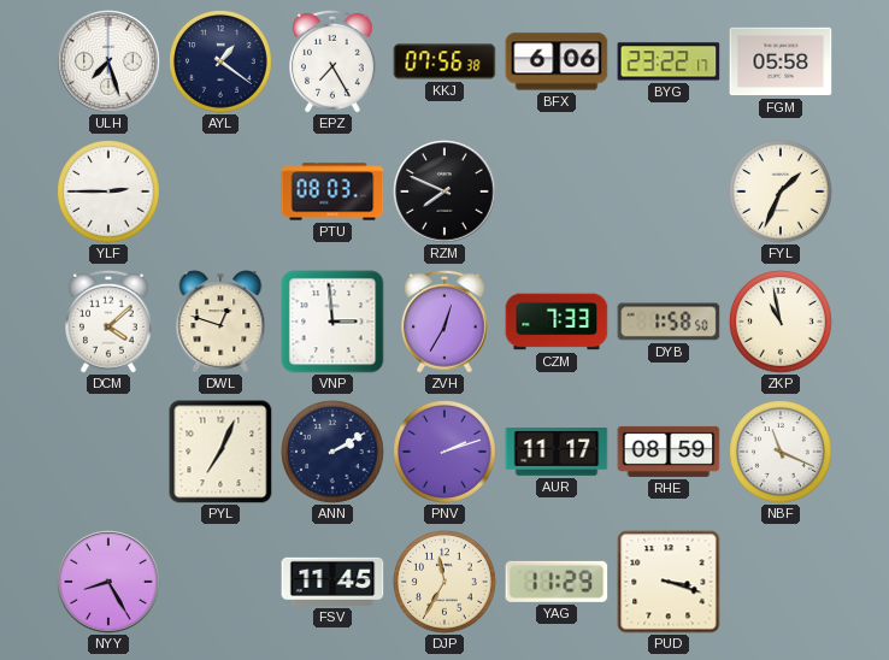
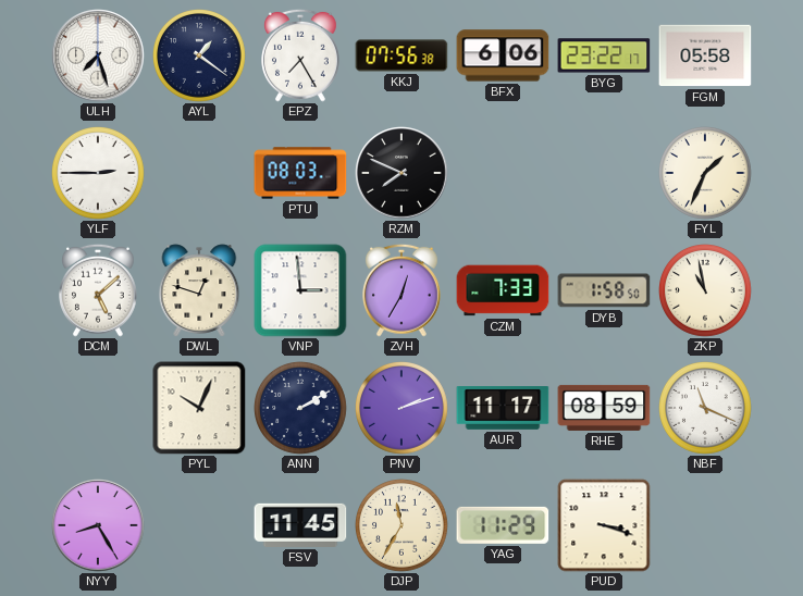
DCM: 4:08 -> 5:08
PYL: 7:04 -> 10:04
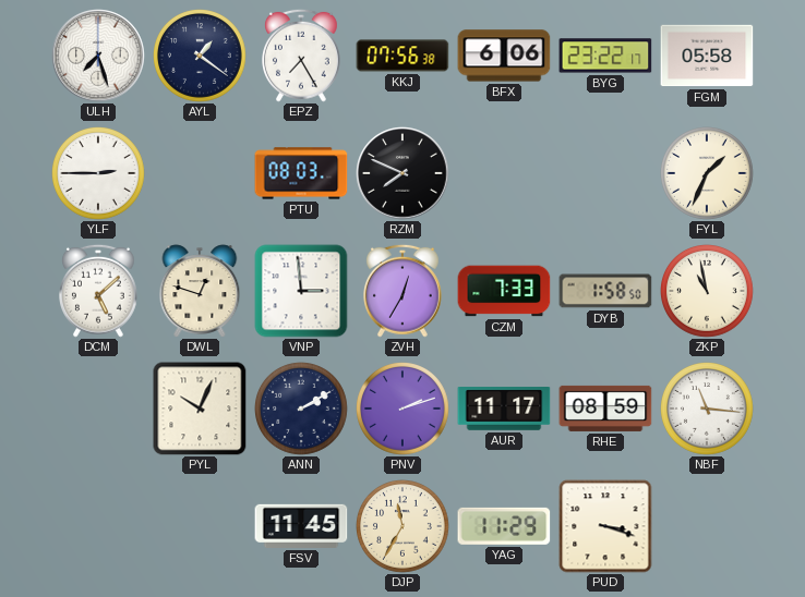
NBF: 11:19 -> 11:16
NYY: 8:25 -> none
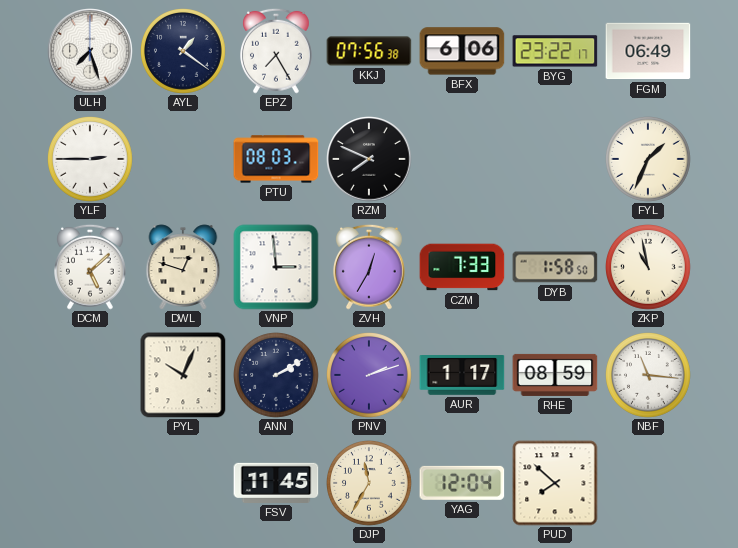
FGM: 05:58 -> 06:49
AUR: 11:17 -> 1:17
YAG: 11:29 -> 12:04
PUD: 3:18 -> 7:52
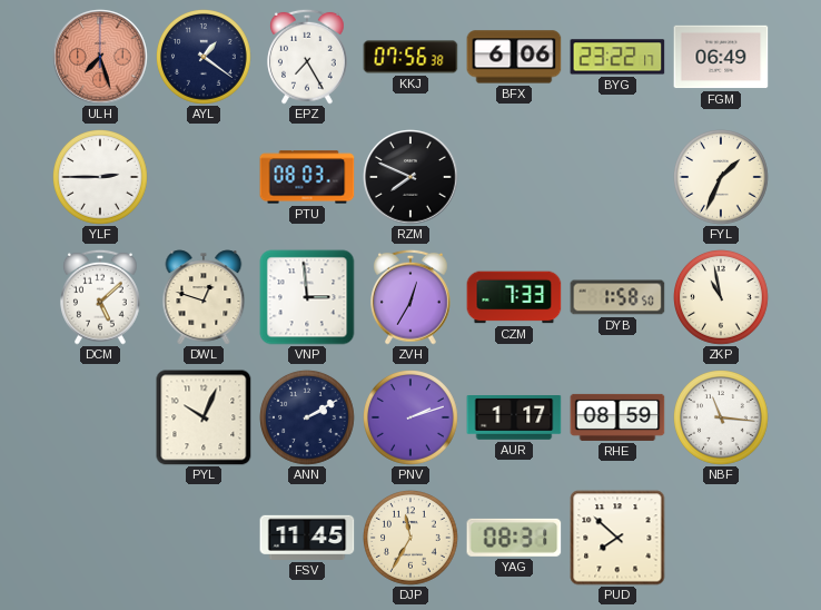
ULH dial: white -> salmon
YAG: 12:04 -> 08:31
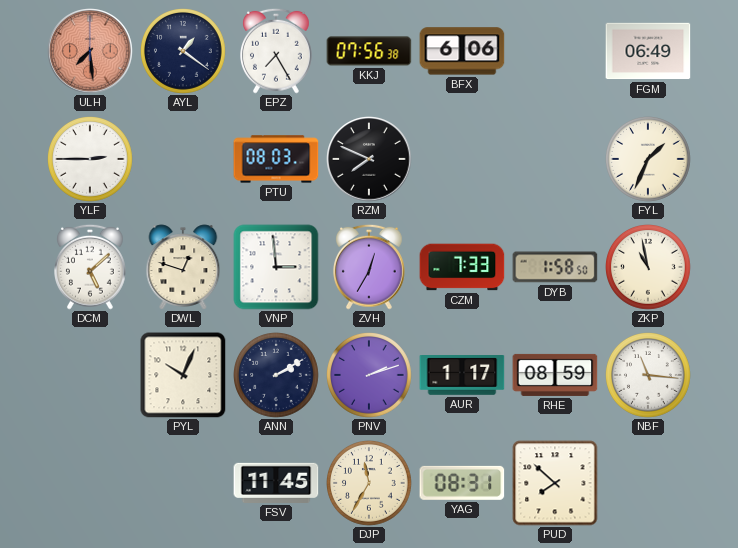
ULH: 7:27 -> 7:29
BYG: 23:22 -> none
